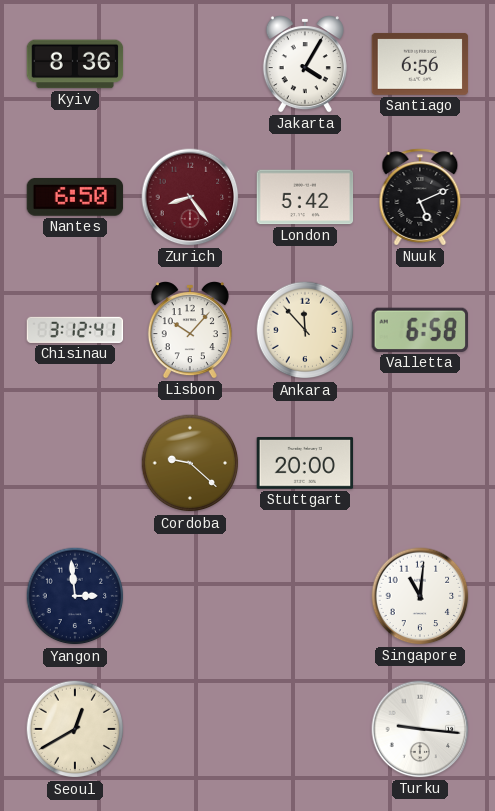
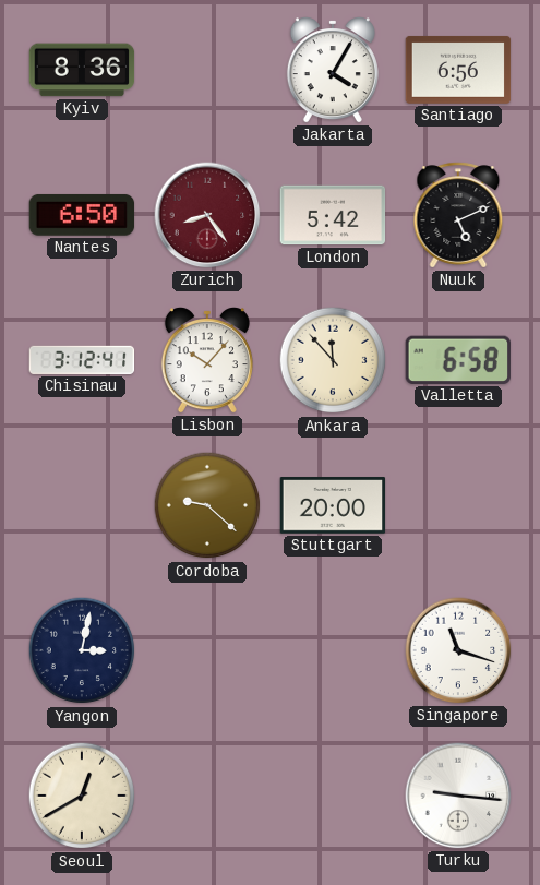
Yangon: 2:59 -> 3:02
Singapore: 11:01 -> 11:18
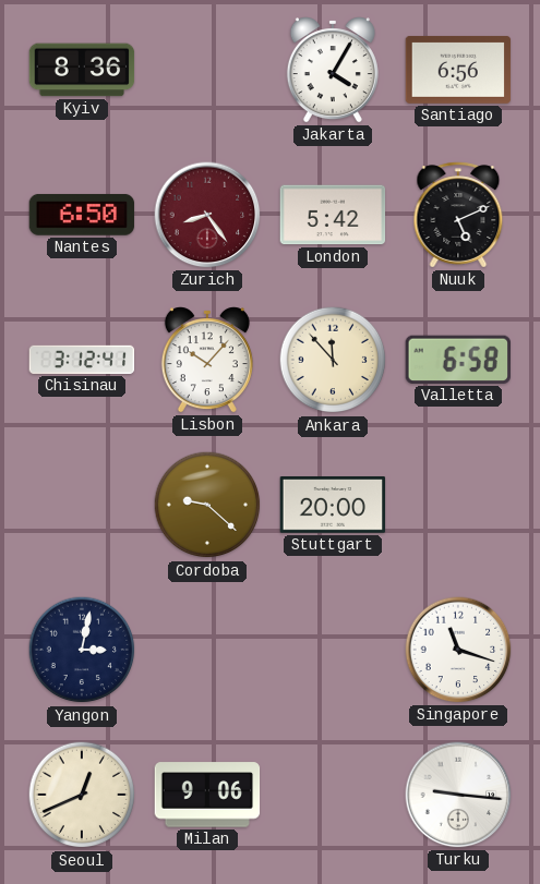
Seoul: 12:40 -> 12:41
Milan: none -> 9:06
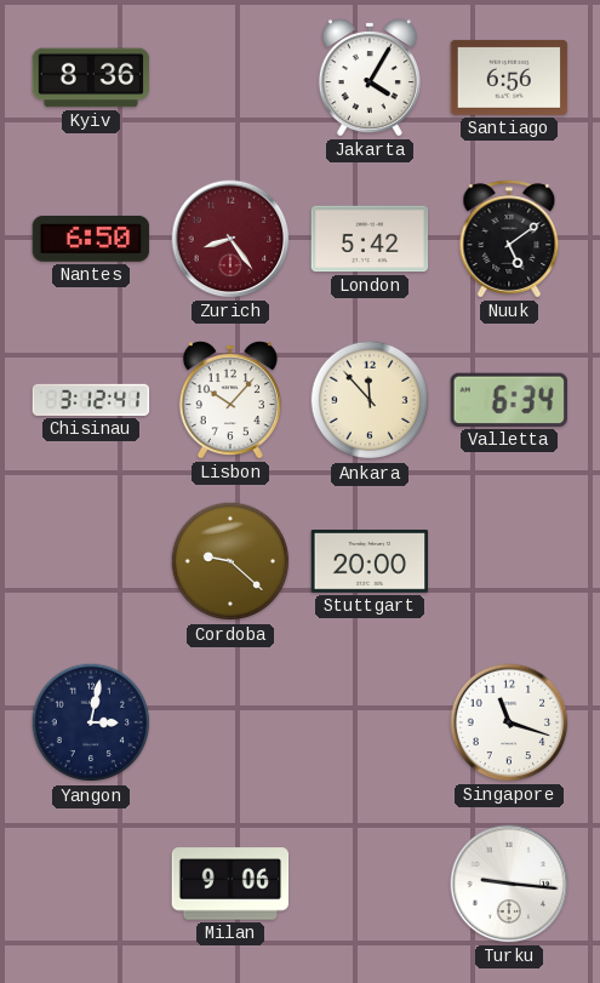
Nuuk: 5:11 -> 5:09
Valletta: 6:58 -> 6:34
Seoul: 12:41 -> none
